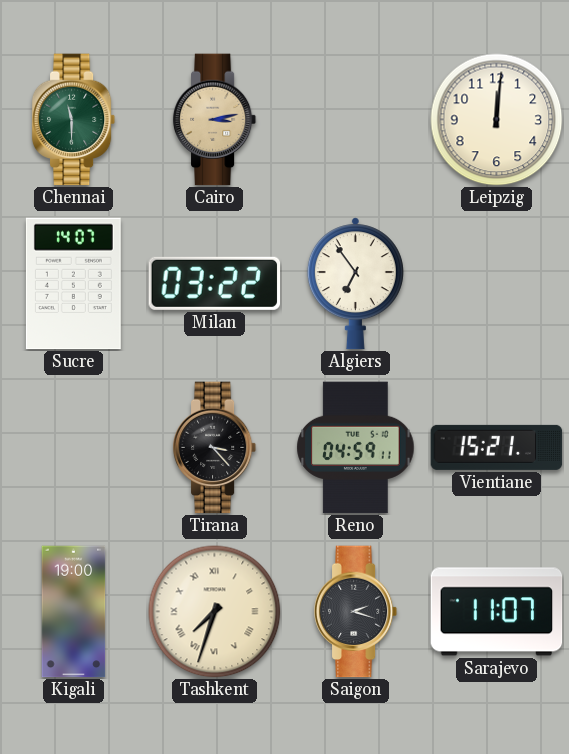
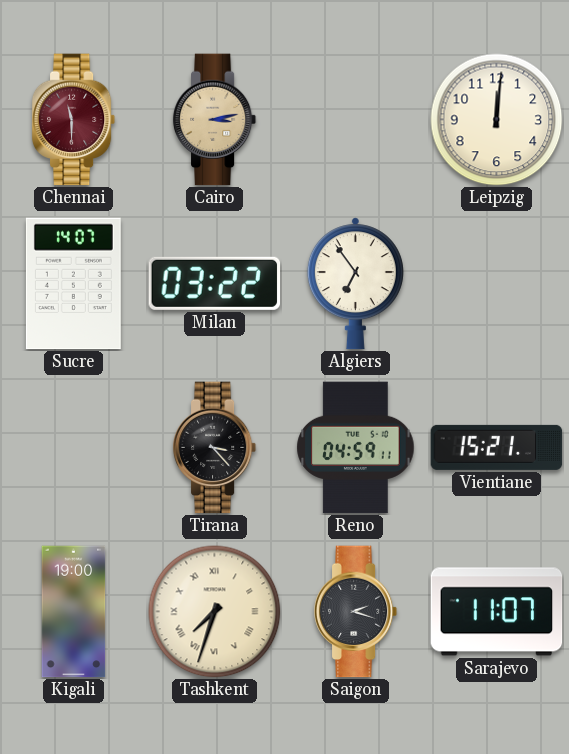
Chennai dial: green -> burgundy
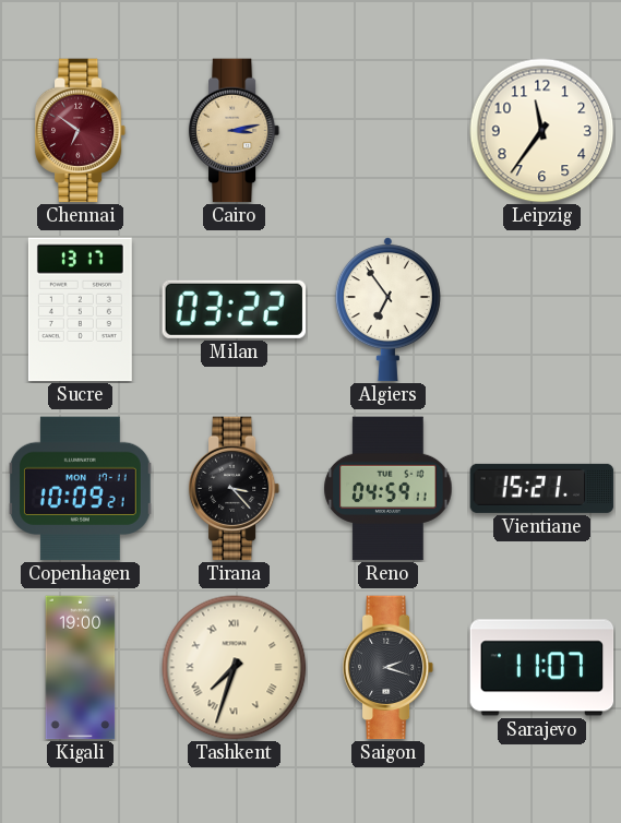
Chennai: 11:30 -> 6:51
Leipzig: 12:01 -> 11:36
Sucre: 14:07 -> 13:17
Copenhagen: none -> 10:09
